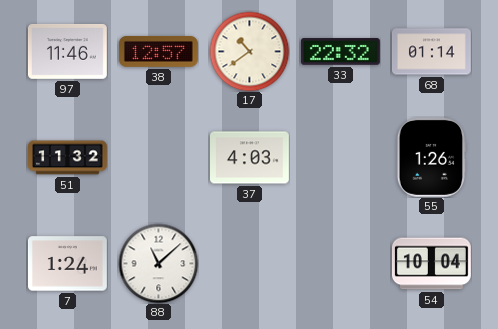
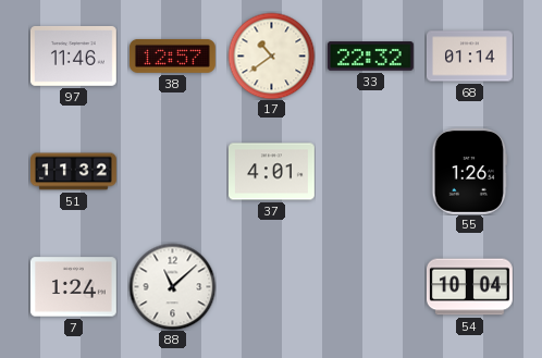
37: 4:03 -> 4:01
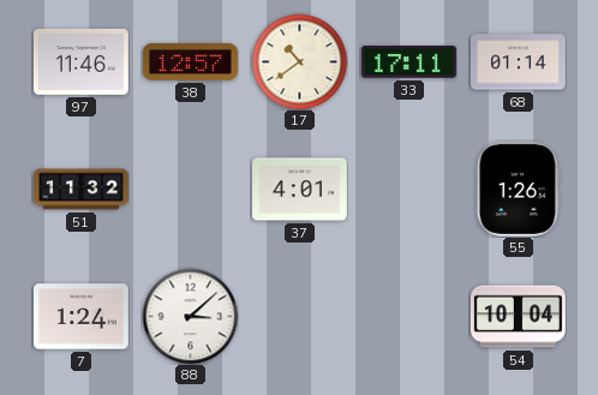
33: 22:32 -> 17:11
88: 11:08 -> 3:08
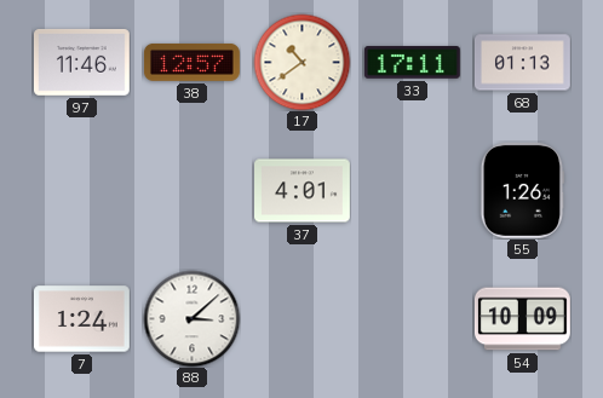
68: 01:14 -> 01:13
51: 11:32 -> none
54: 10:04 -> 10:09
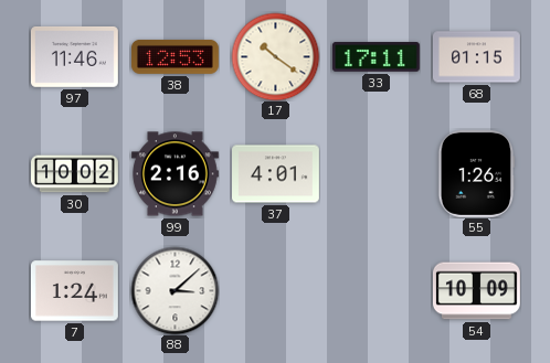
38: 12:57 -> 12:53
17: 10:39 -> 10:21
68: 01:13 -> 01:15
30: none -> 10:02
99: none -> 2:16
